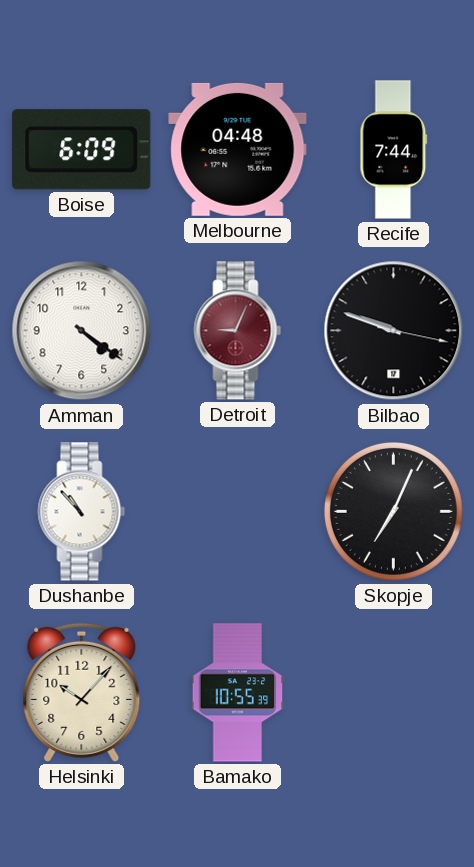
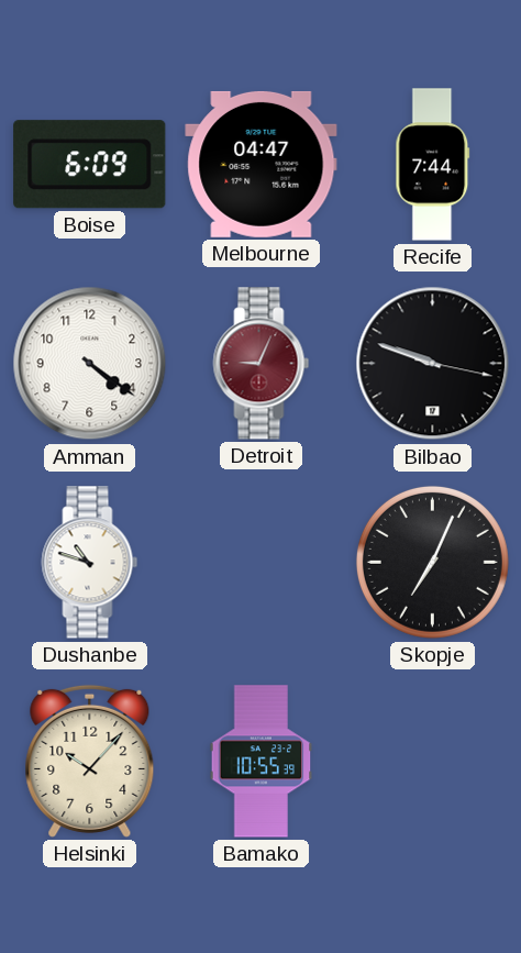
Melbourne: 04:48 -> 04:47
Dushanbe: 10:53 -> 10:48
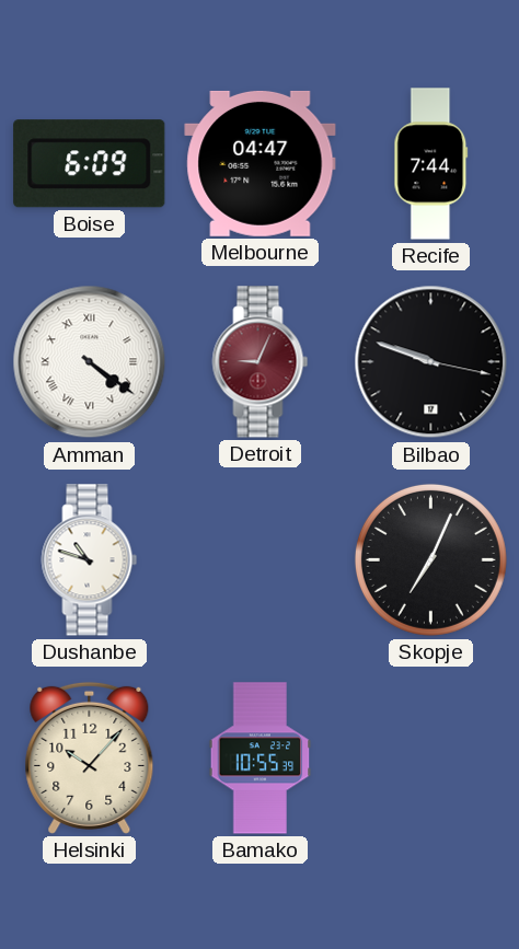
Amman numerals: Arabic -> Roman
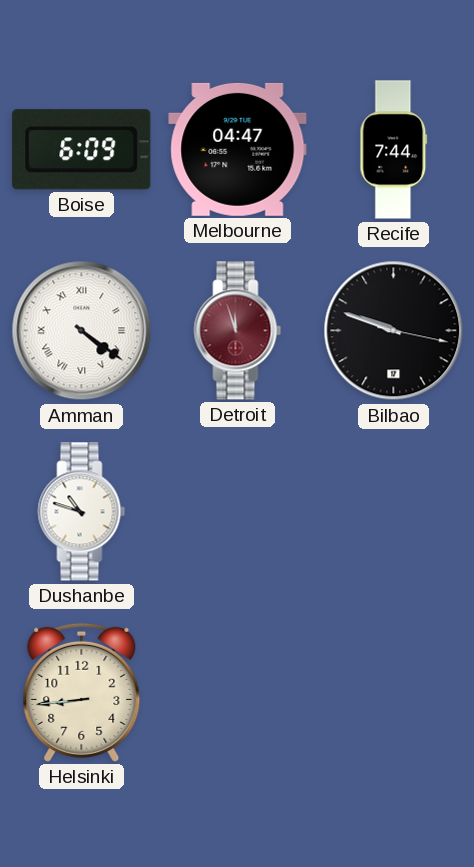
Detroit: 9:04 -> 11:57
Skopje: 7:04 -> none
Helsinki: 10:07 -> 8:44
Bamako: 10:55 -> none
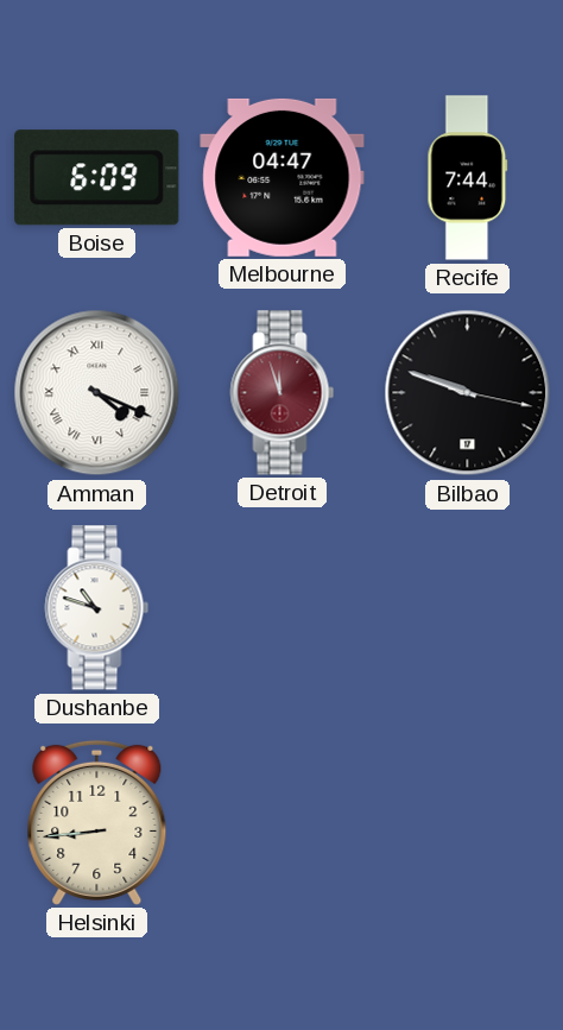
Amman: 4:21 -> 4:19
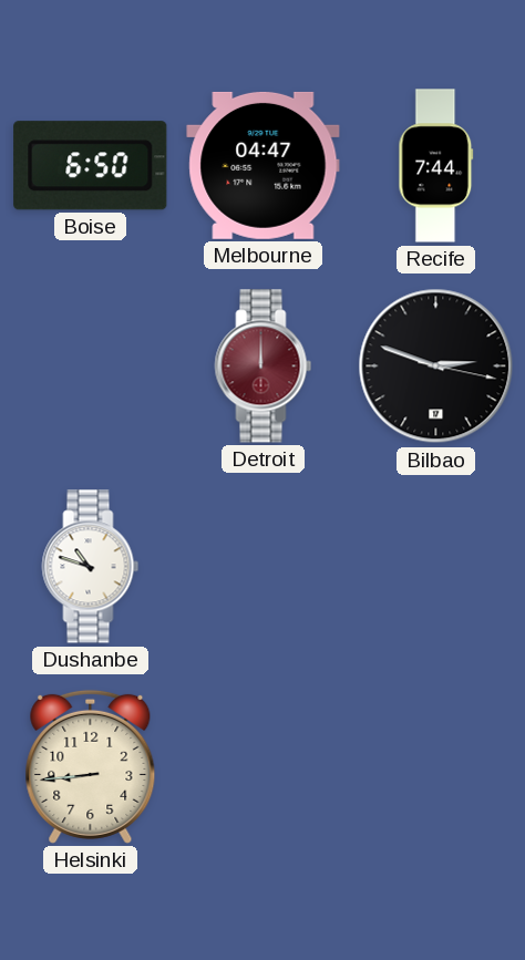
Boise: 6:09 -> 6:50
Amman: 4:19 -> none
Detroit: 11:57 -> 12:00
Bilbao: 9:48 -> 2:48
